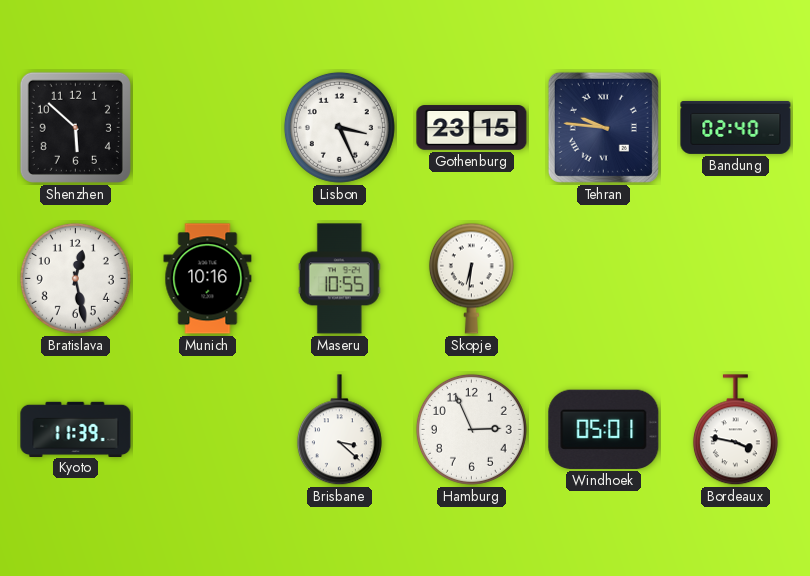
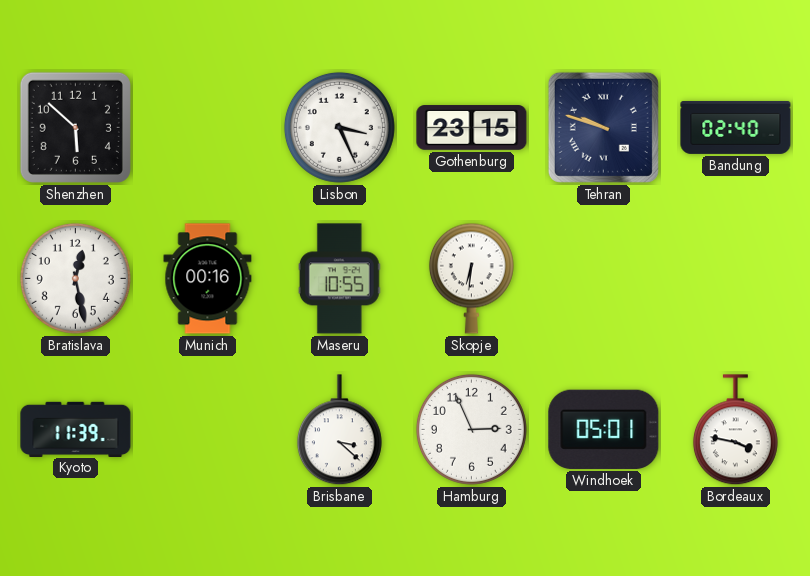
Tehran: 9:46 -> 9:48
Munich: 10:16 -> 00:16
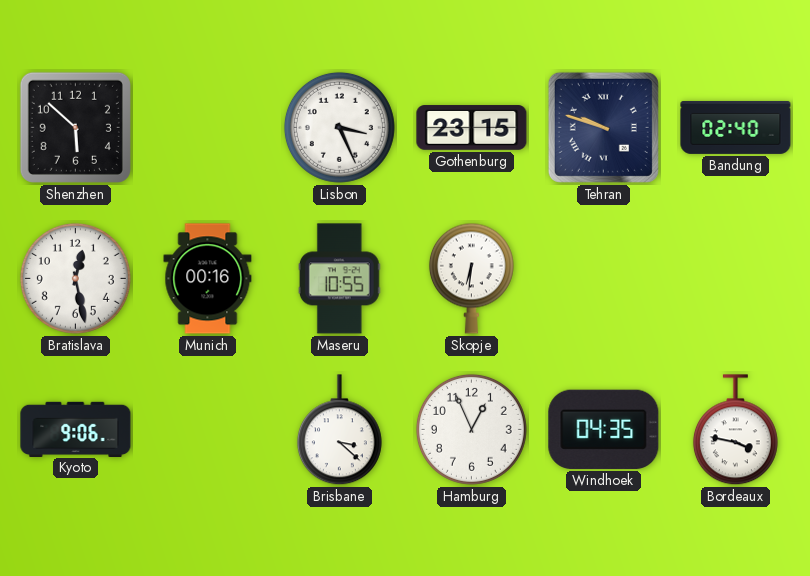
Kyoto: 11:39 -> 9:06
Hamburg: 2:56 -> 12:56
Windhoek: 05:01 -> 04:35
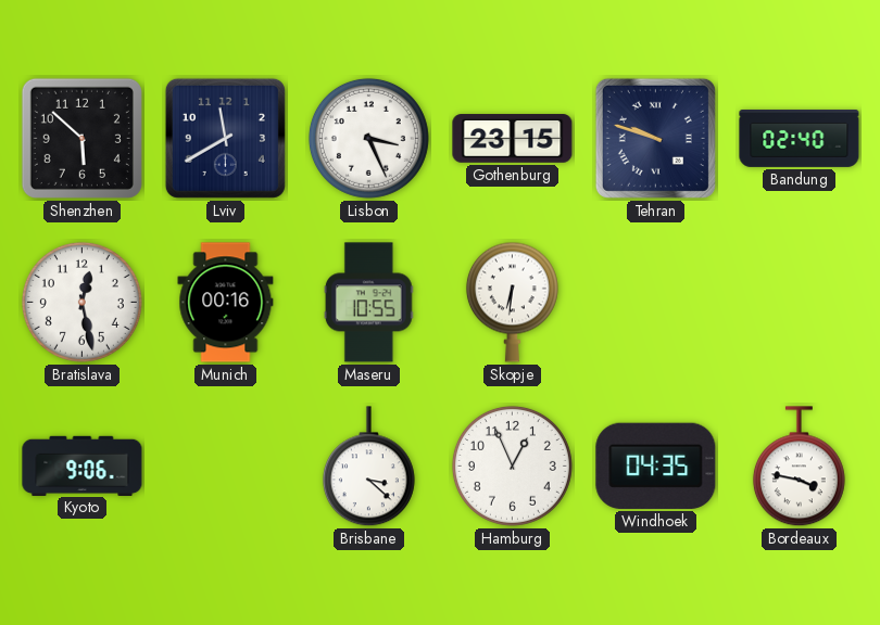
Lviv: none -> 11:40
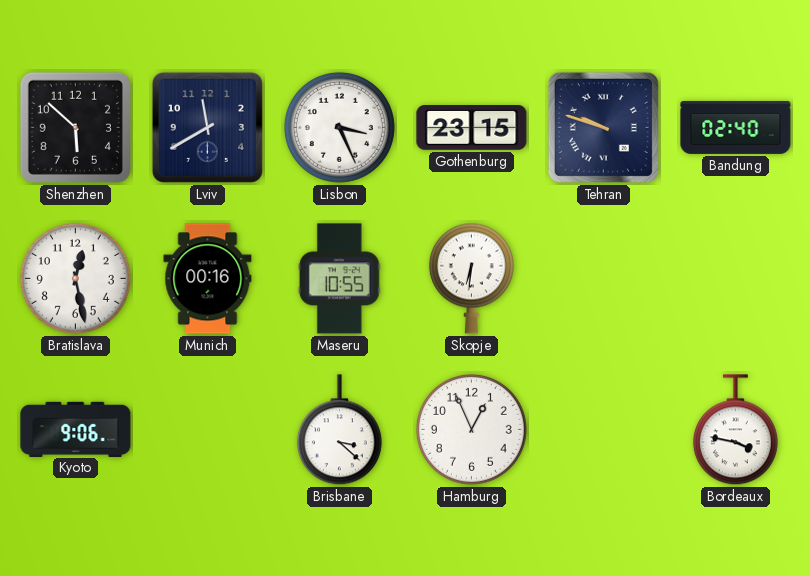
Windhoek: 04:35 -> none
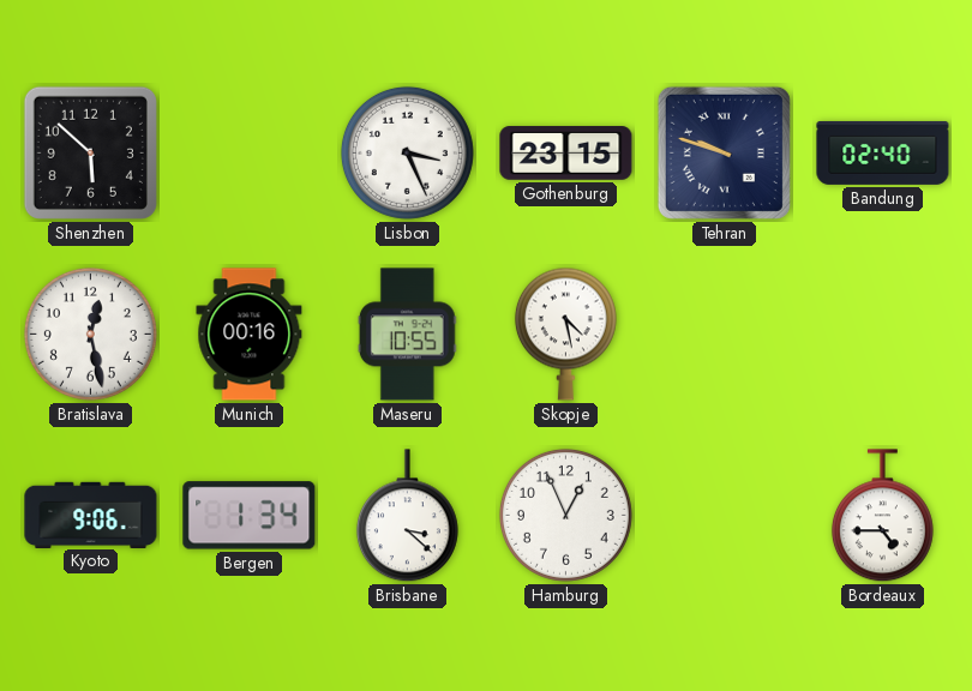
Lviv: 11:40 -> none
Skopje: 6:31 -> 4:28
Bergen: none -> 1:34
Bordeaux: 3:47 -> 4:45
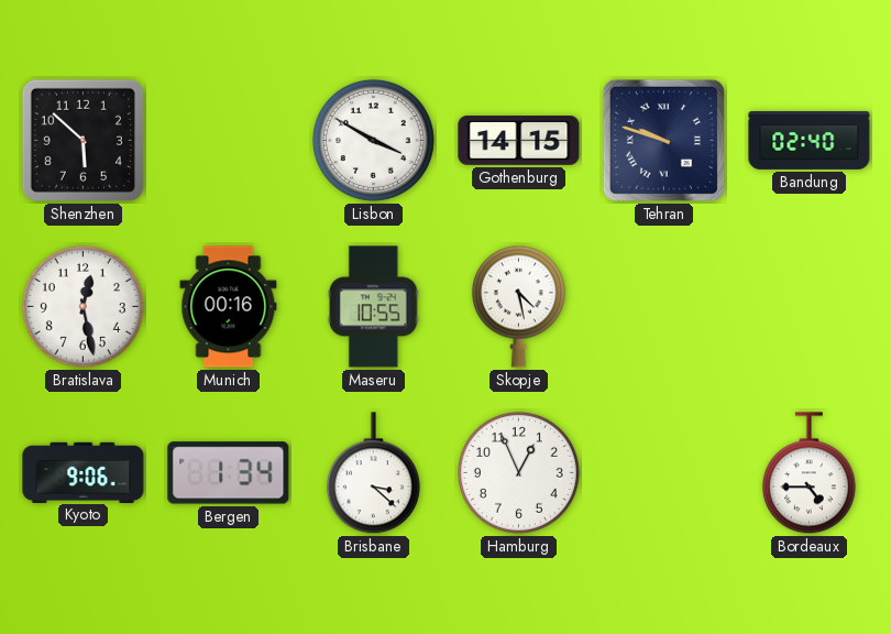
Lisbon: 3:26 -> 3:50
Gothenburg: 23:15 -> 14:15
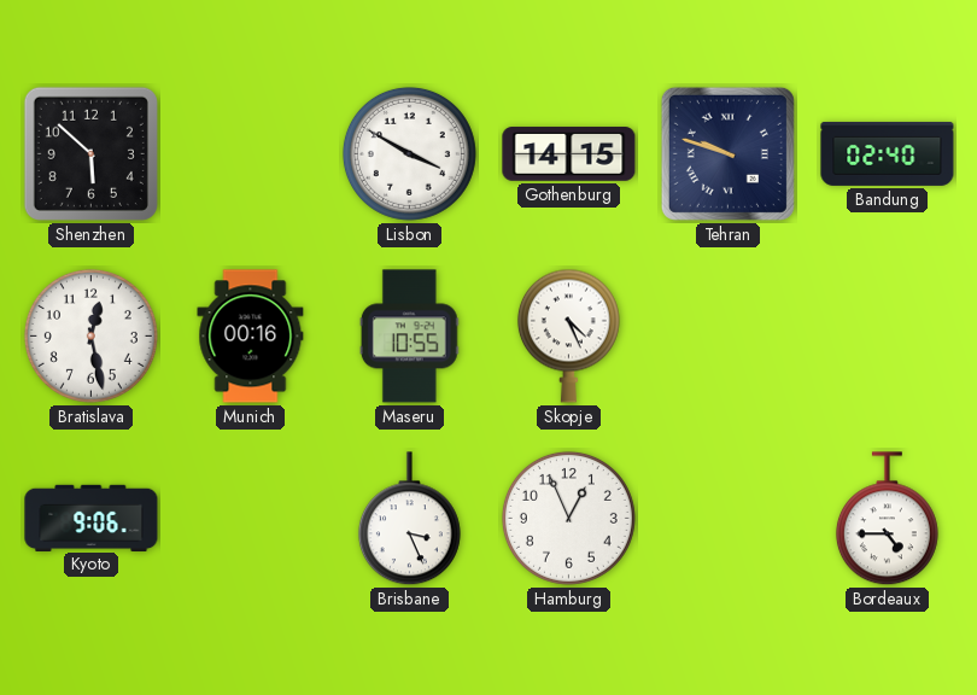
Skopje: 4:28 -> 4:26
Bergen: 1:34 -> none
Brisbane: 3:22 -> 3:26
